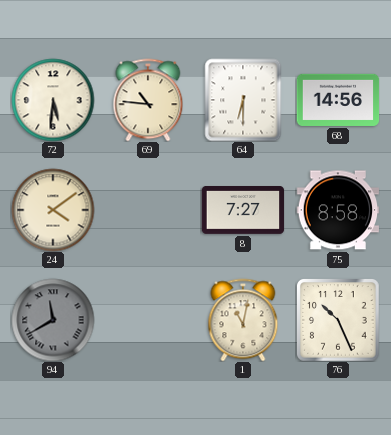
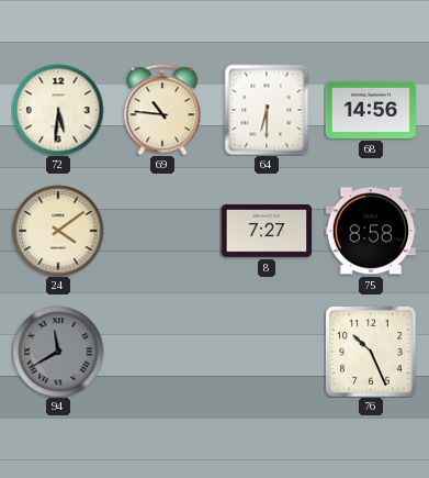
1: 11:02 -> none
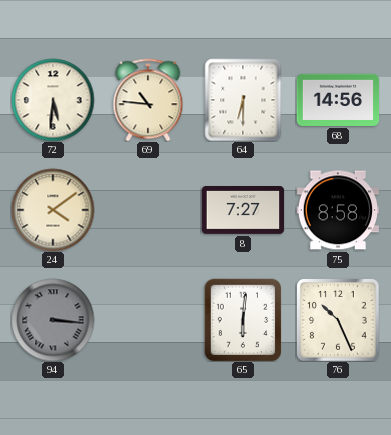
94: 11:40 -> 3:16
65: none -> 6:01
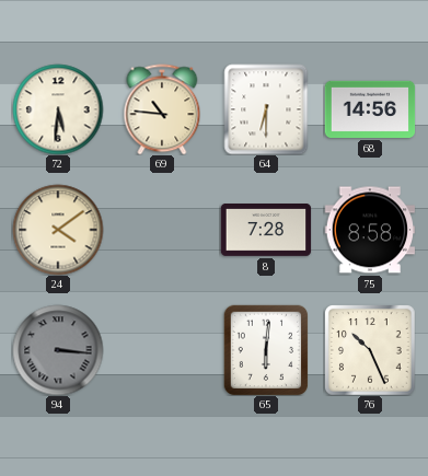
8: 7:27 -> 7:28
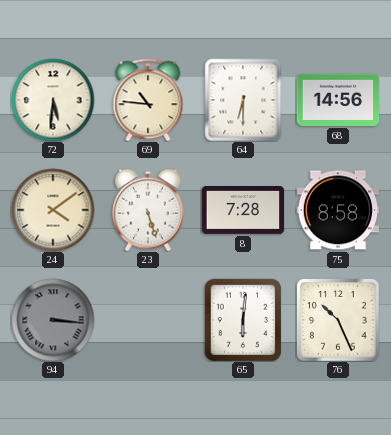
23: none -> 5:27
